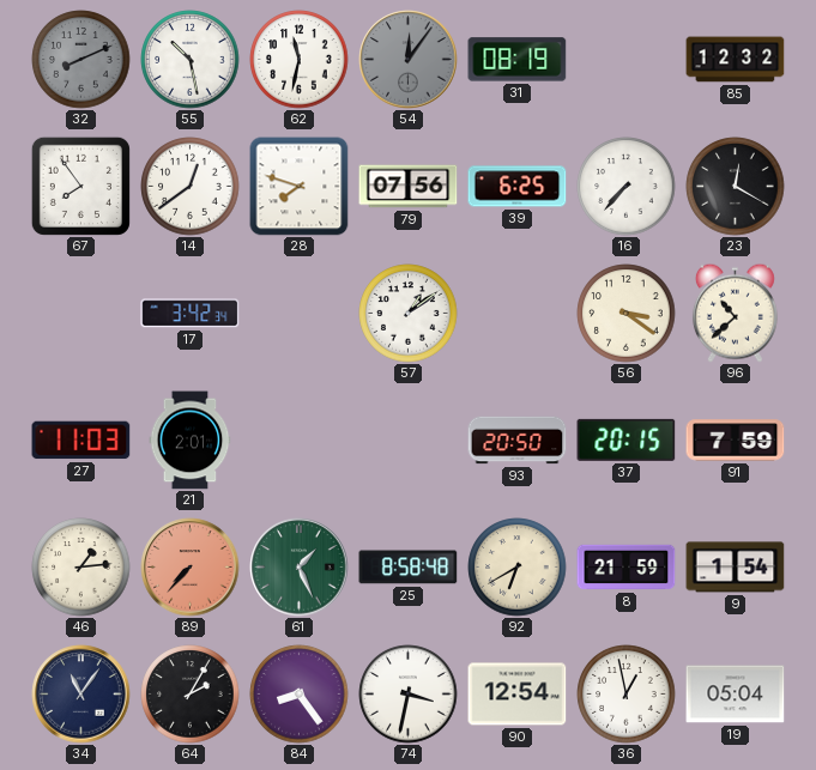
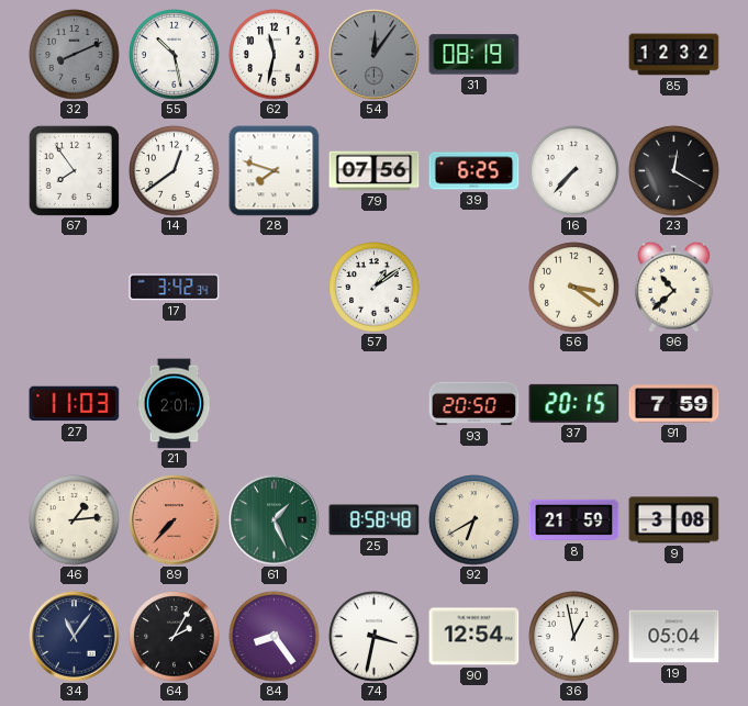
9: 1:54 -> 3:08
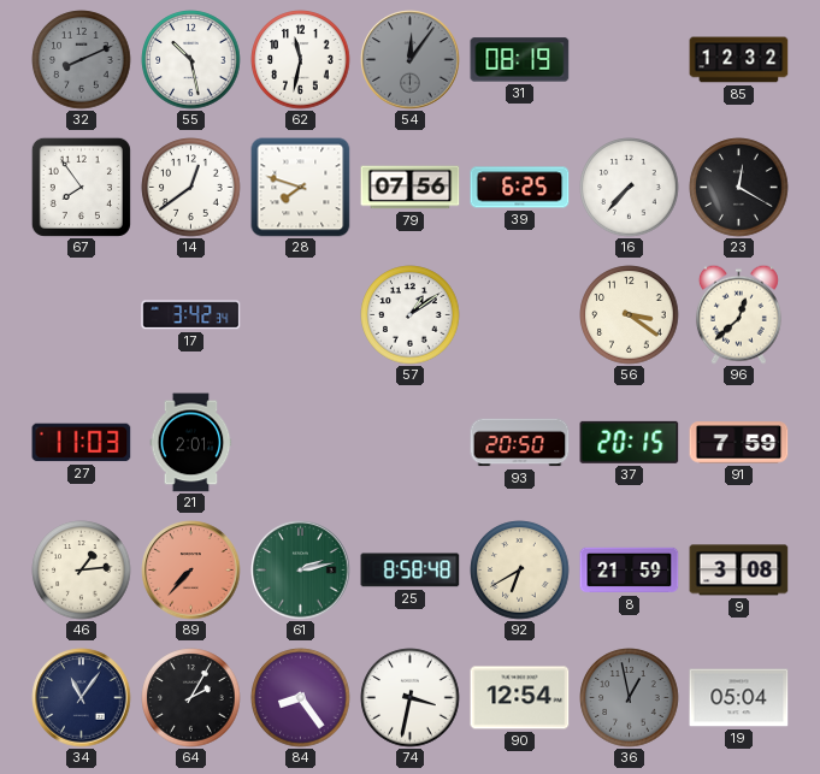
96: 10:38 -> 12:38
61: 1:26 -> 2:13
36 dial: white -> grey
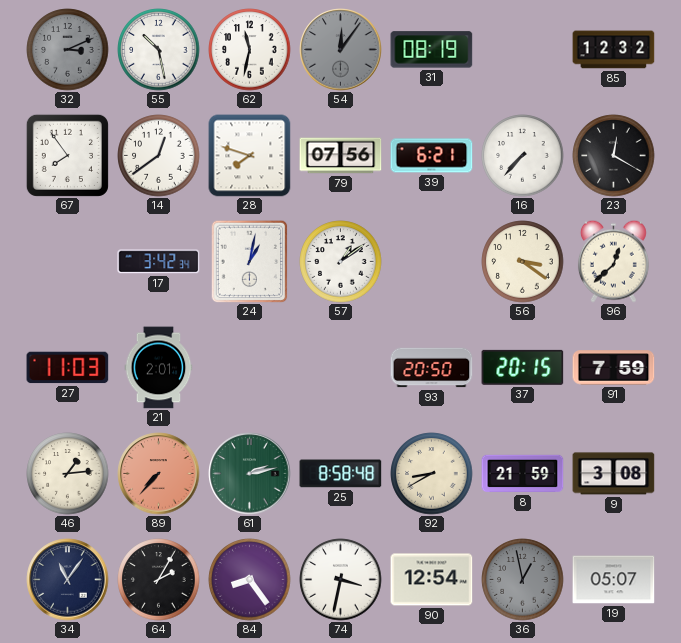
32: 8:11 -> 3:11
39: 6:25 -> 6:21
24: none -> 1:02
92: 6:40 -> 8:40
19: 05:04 -> 05:07
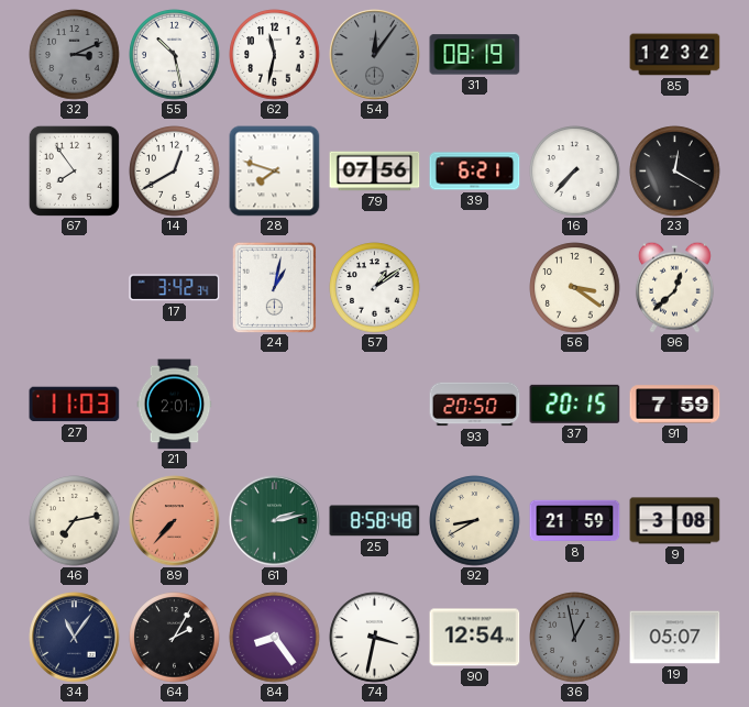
14: 12:39 -> 12:40
46: 1:14 -> 7:13
